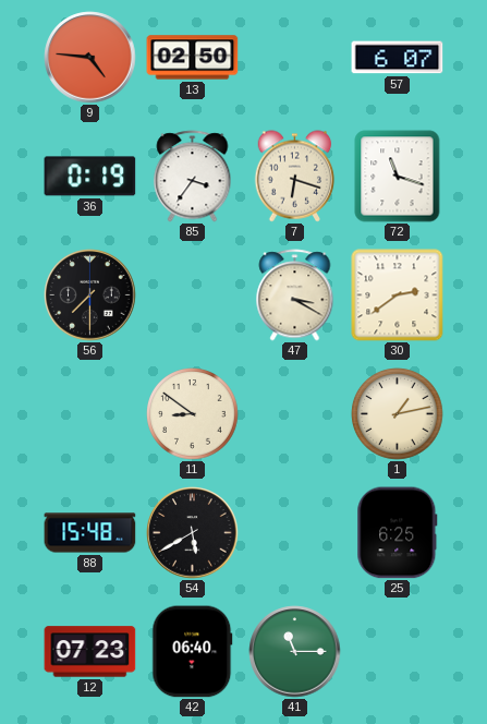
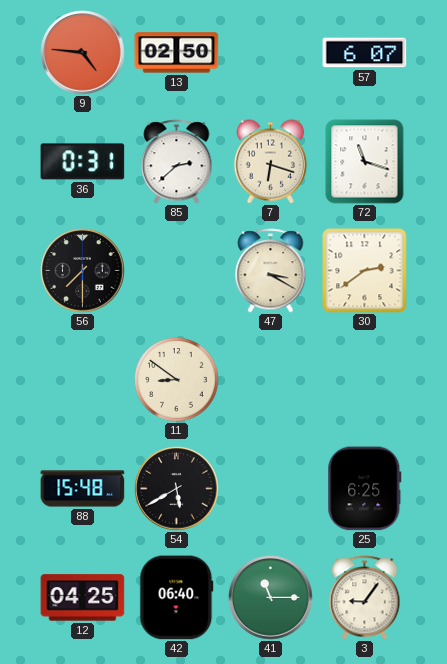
36: 0:19 -> 0:31
85: 3:36 -> 2:38
1: 1:13 -> none
12: 07:23 -> 04:25
3: none -> 9:06
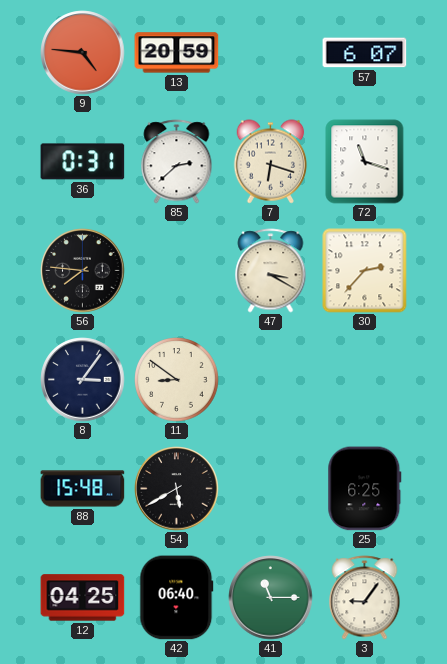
13: 02:50 -> 20:59
56: 7:30 -> 7:46
30: 2:39 -> 2:37
8: none -> 3:06
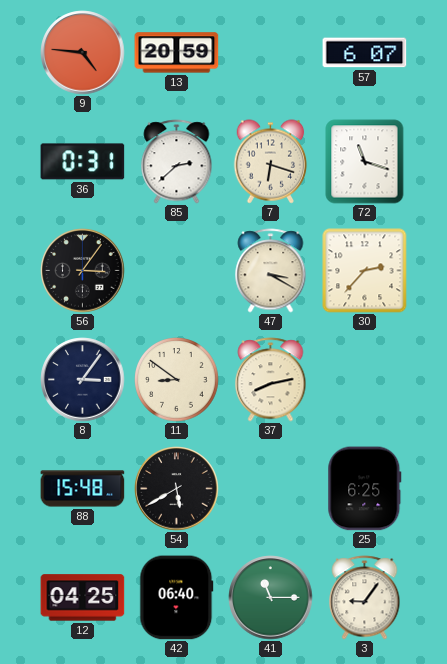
56: 7:46 -> 3:06
37: none -> 8:13
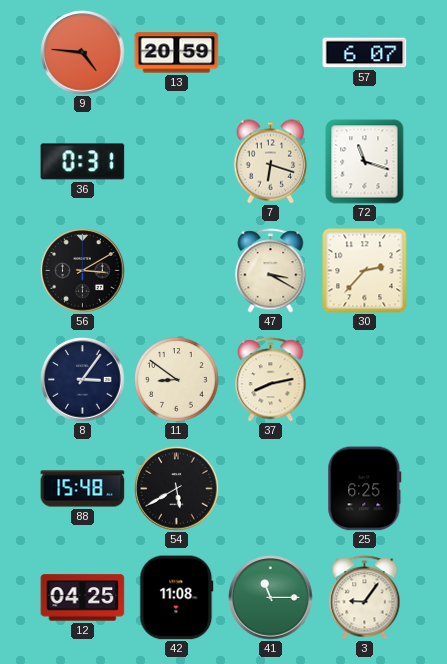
85: 2:38 -> none
56: 3:06 -> 3:10
42: 06:40 -> 11:08
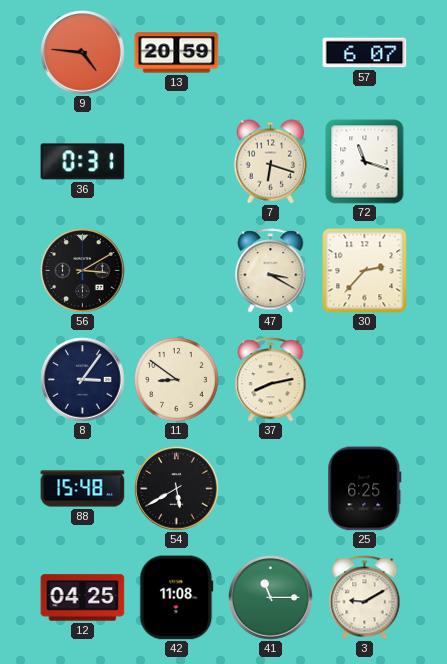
3: 9:06 -> 9:10
